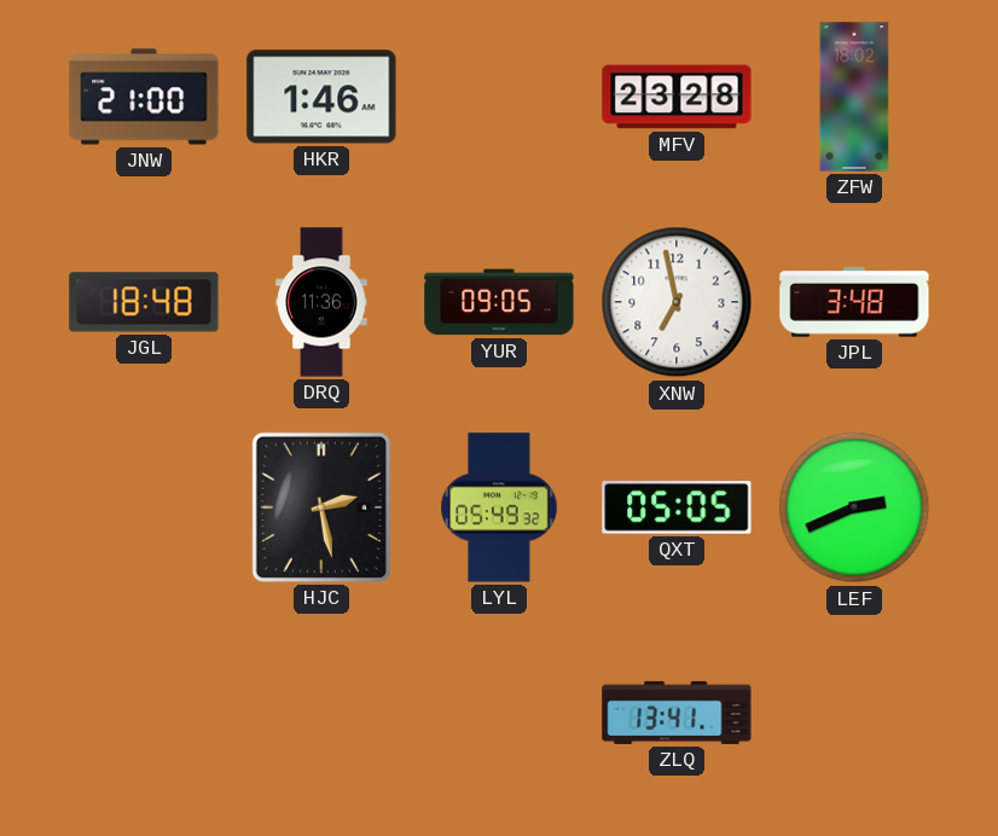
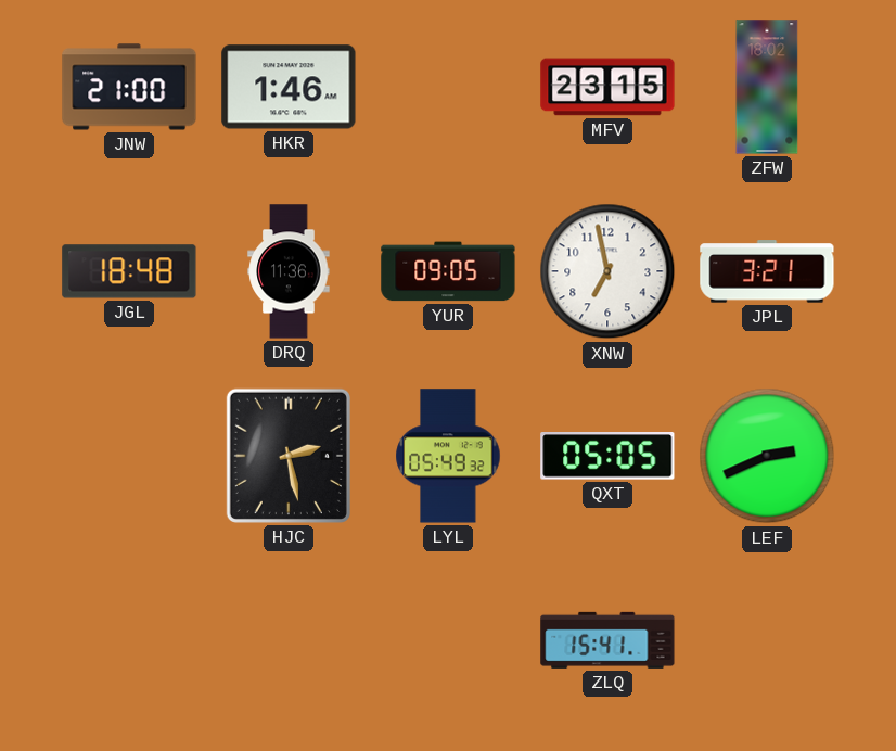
MFV: 23:28 -> 23:15
JPL: 3:48 -> 3:21
ZLQ: 13:41 -> 15:41
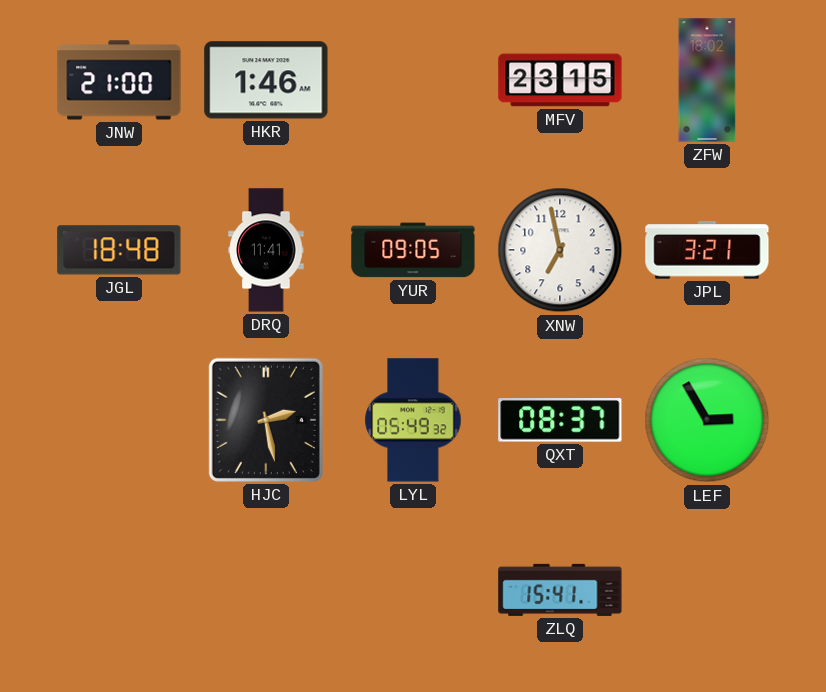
DRQ: 11:36 -> 11:41
QXT: 05:05 -> 08:37
LEF: 2:41 -> 2:55
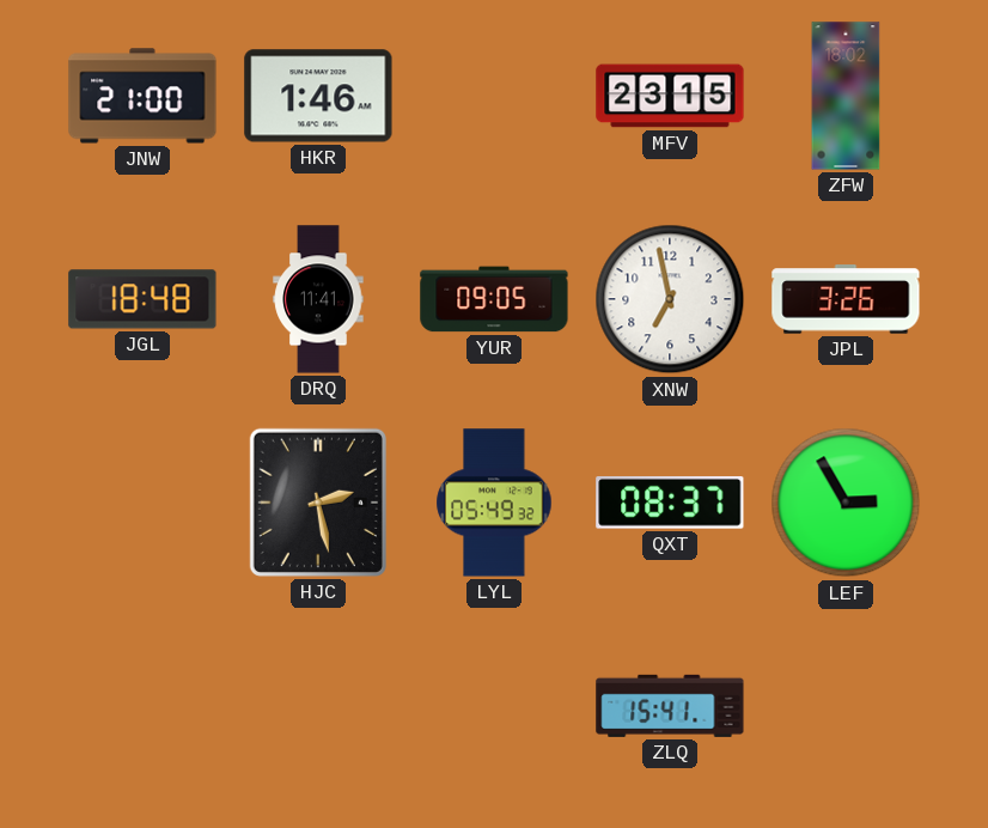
JPL: 3:21 -> 3:26
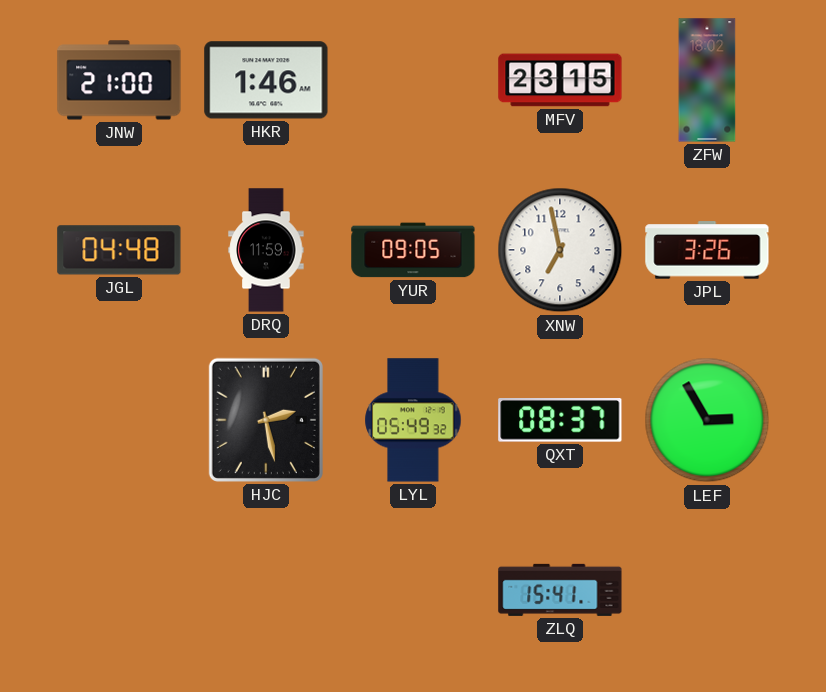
JGL: 18:48 -> 04:48
DRQ: 11:41 -> 11:59
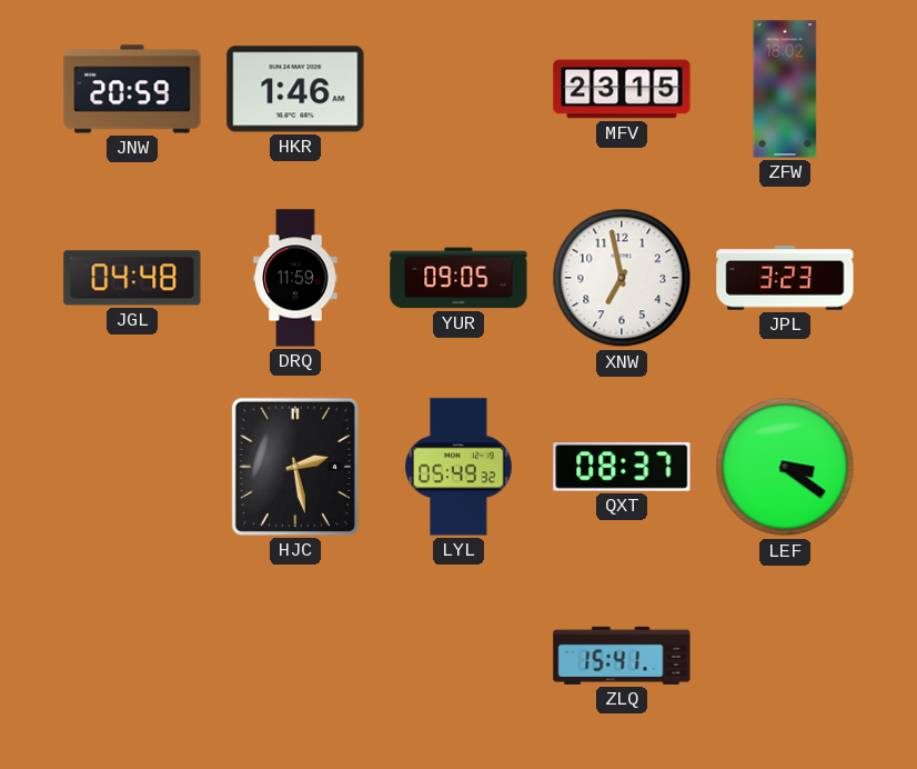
JNW: 21:00 -> 20:59
JPL: 3:26 -> 3:23
LEF: 2:55 -> 3:21
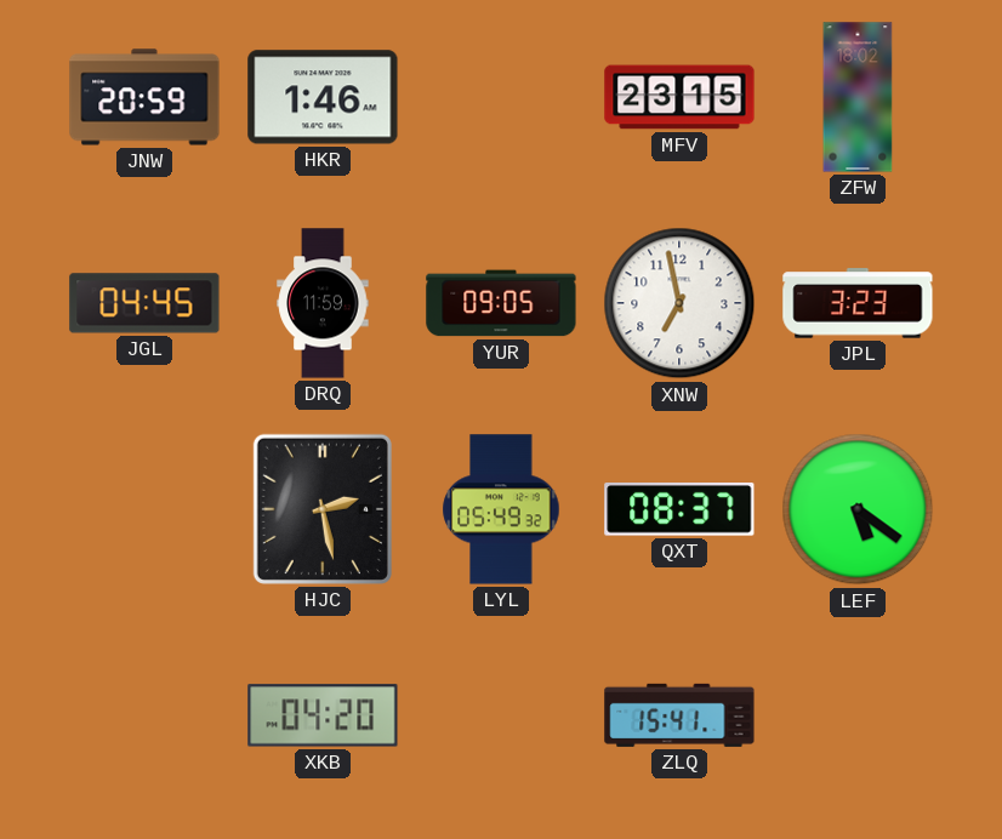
JGL: 04:48 -> 04:45
LEF: 3:21 -> 5:21
XKB: none -> 04:20
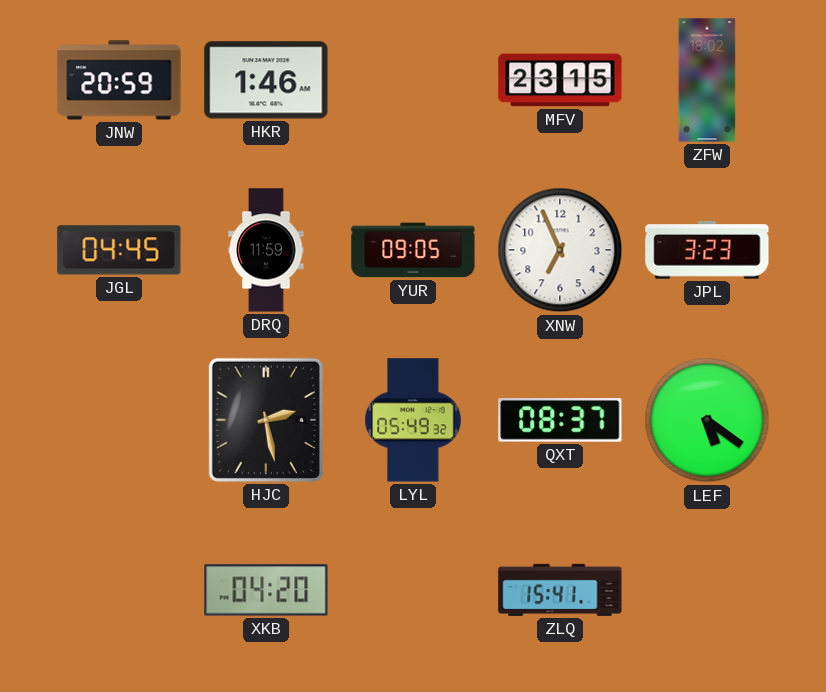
XNW: 6:58 -> 6:56
